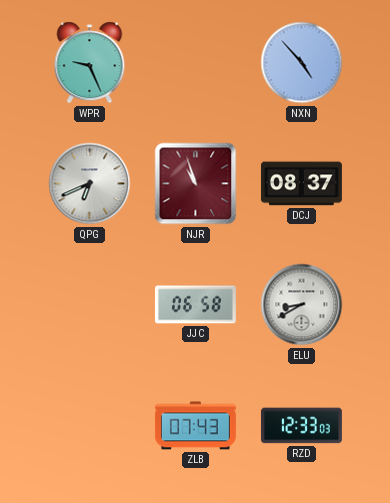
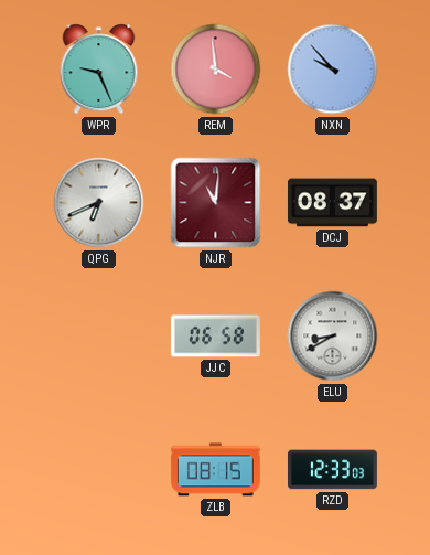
REM: none -> 3:59
NXN: 4:53 -> 9:53
NJR: 10:57 -> 11:01
ZLB: 07:43 -> 08:15
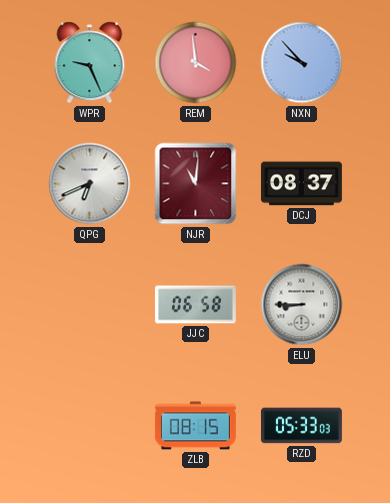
ELU: 8:40 -> 8:45
RZD: 12:33 -> 05:33
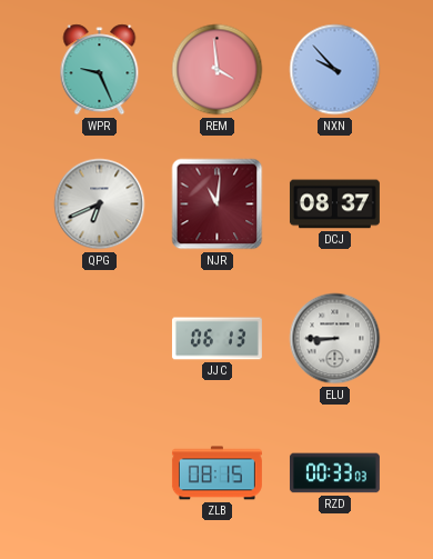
JJC: 06:58 -> 06:13
RZD: 05:33 -> 00:33
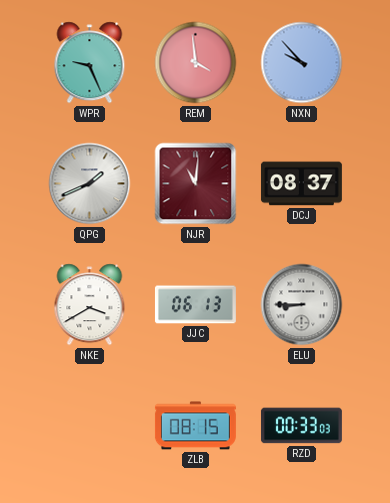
QPG: 6:41 -> 1:41
NKE: none -> 3:40
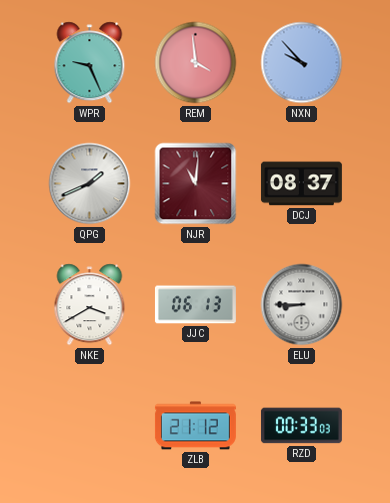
ZLB: 08:15 -> 21:12
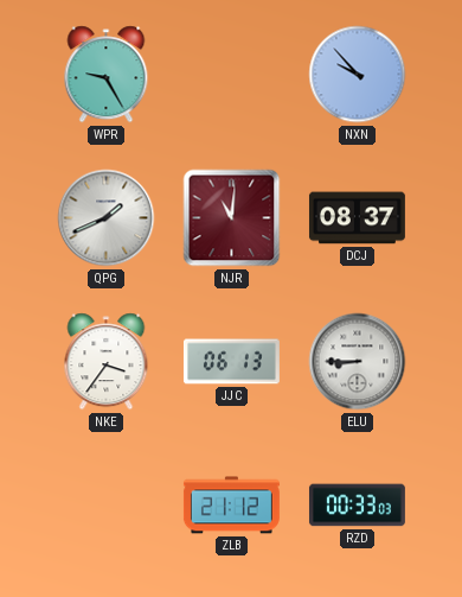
WPR: 9:26 -> 9:25
REM: 3:59 -> none
NKE: 3:40 -> 3:36
